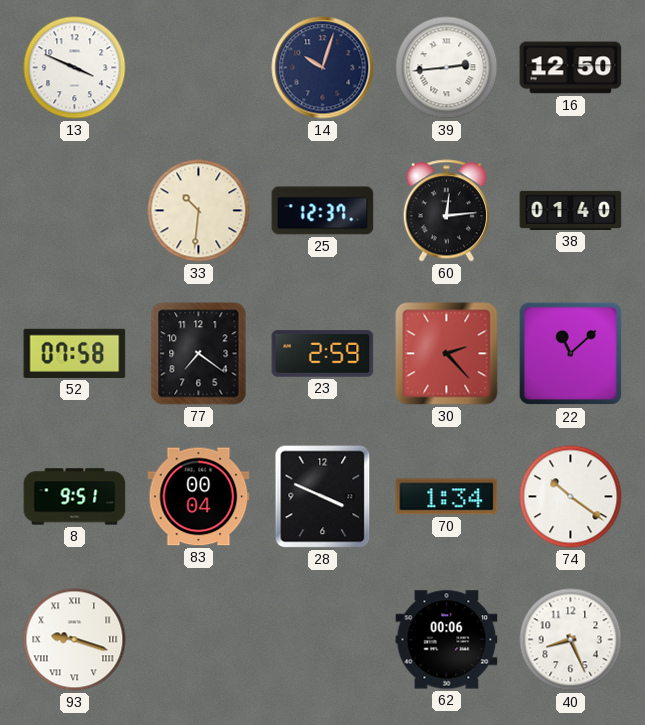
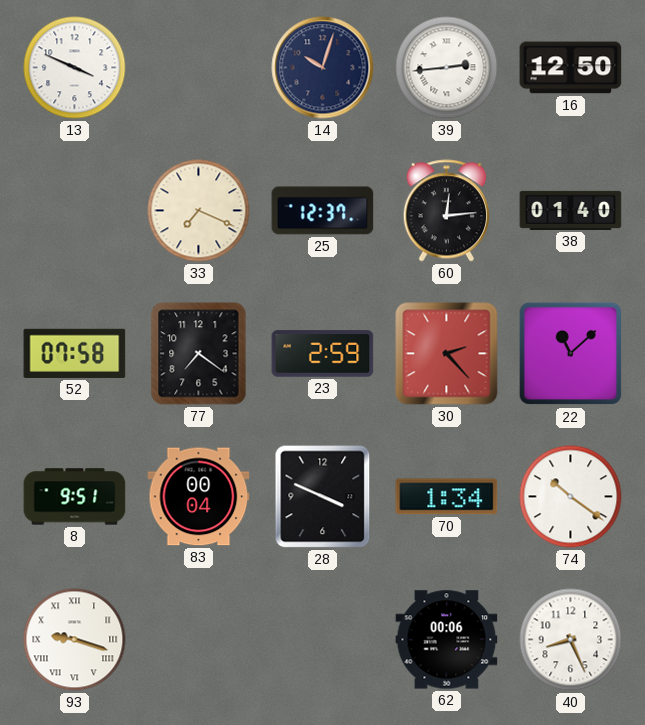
33: 10:31 -> 7:19
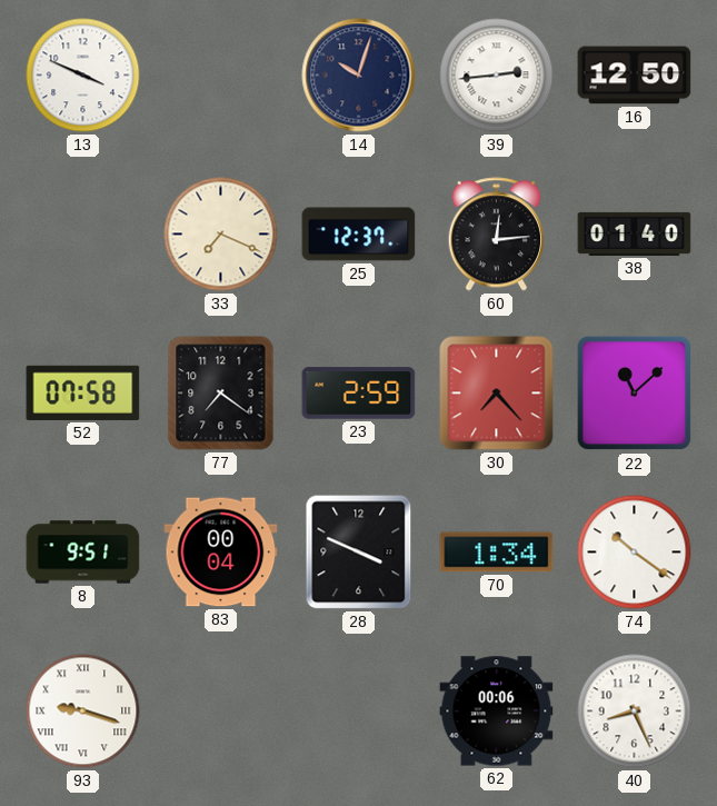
30: 2:23 -> 7:23
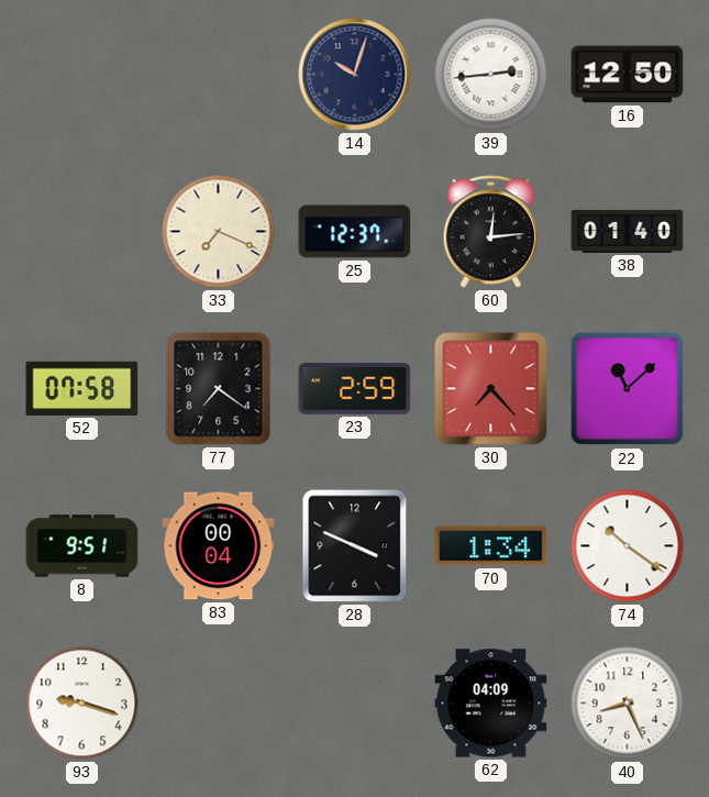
13: 3:49 -> none
93 numerals: Roman -> Arabic
62: 00:06 -> 04:09
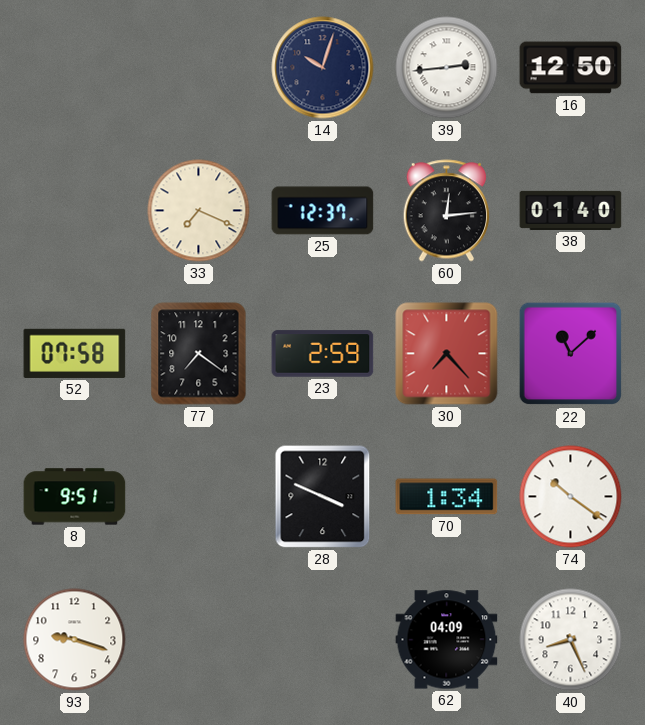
83: 00:04 -> none
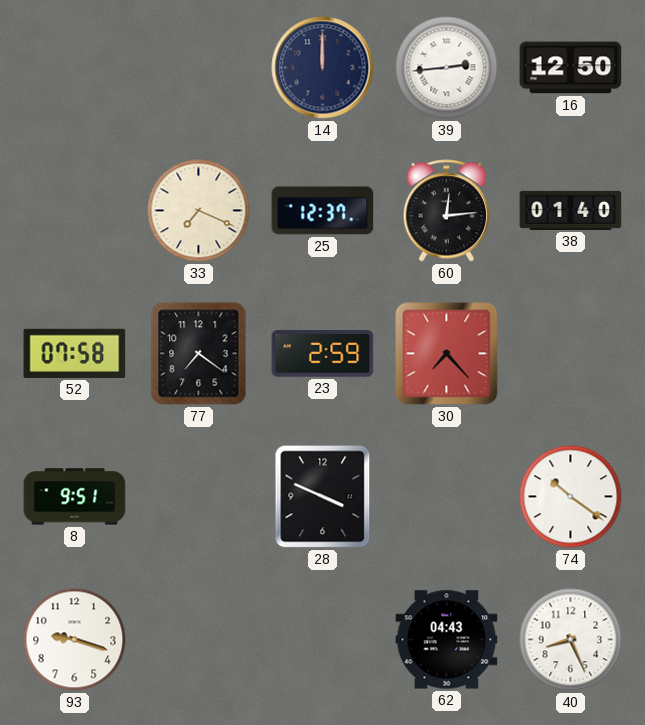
14: 10:03 -> 12:00
22: 11:08 -> none
70: 1:34 -> none
62: 04:09 -> 04:43
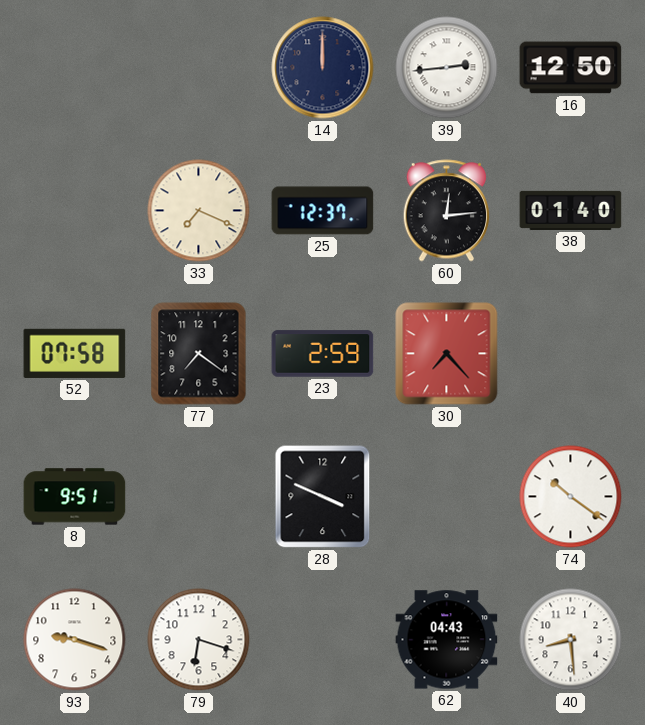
79: none -> 6:18
40: 8:26 -> 8:29
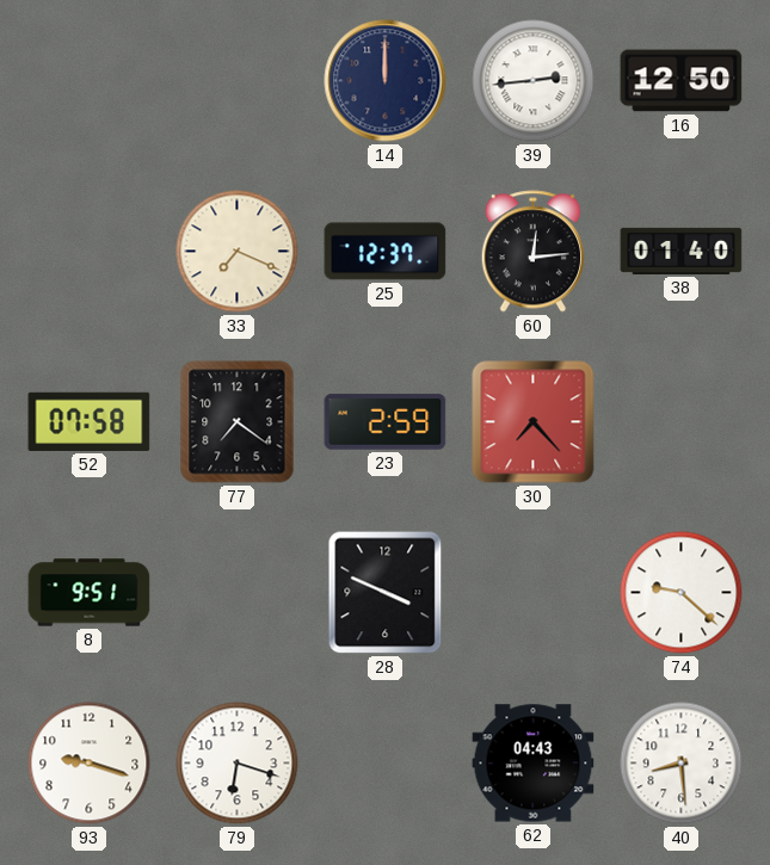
74: 10:21 -> 9:22
